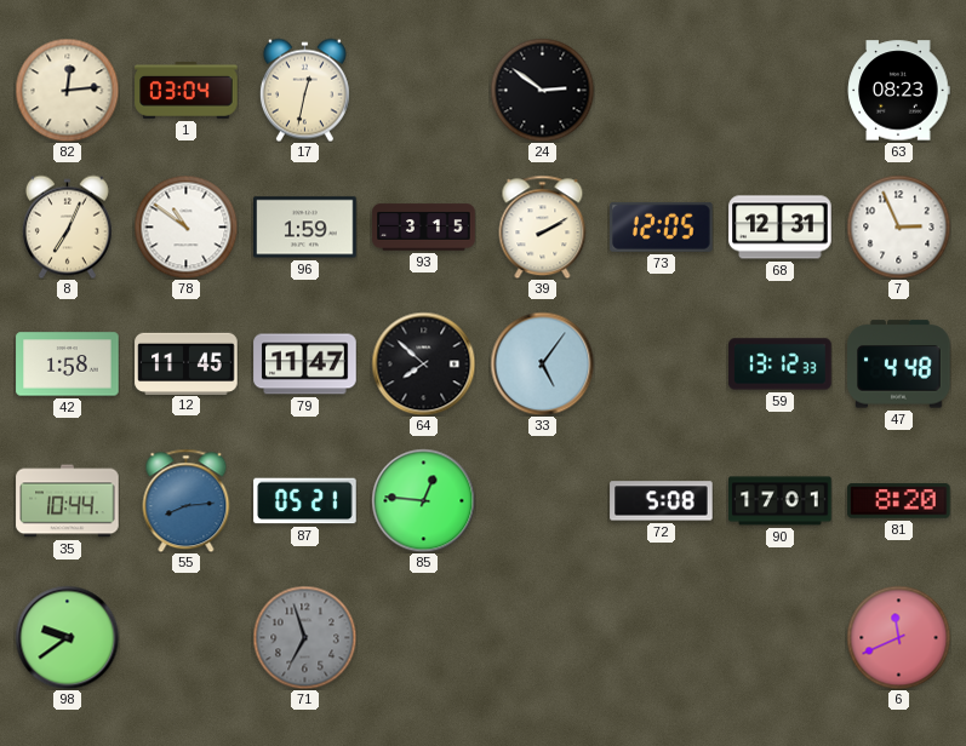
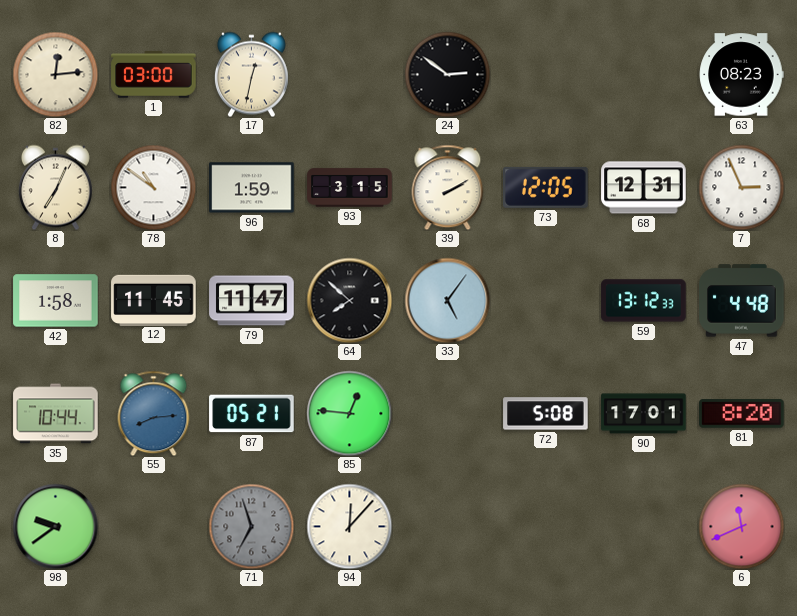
1: 03:04 -> 03:00
94: none -> 12:07
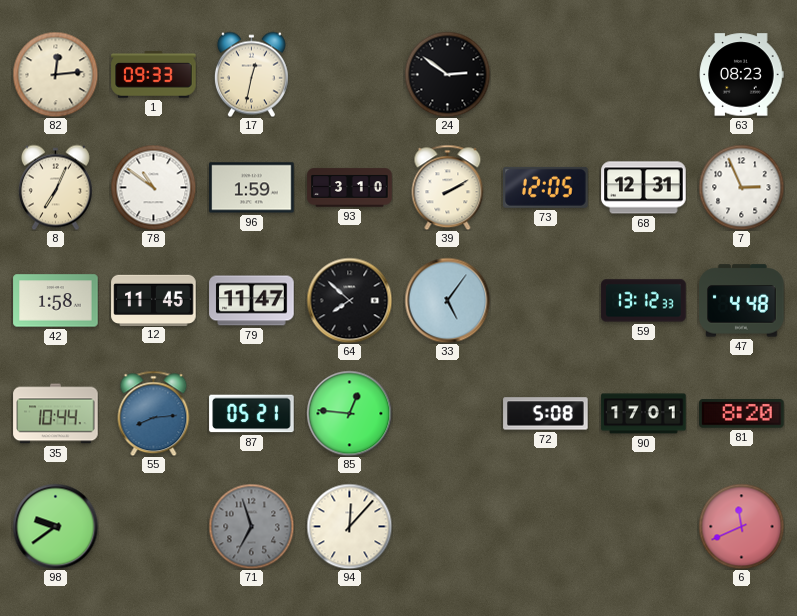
1: 03:00 -> 09:33
93: 3:15 -> 3:10
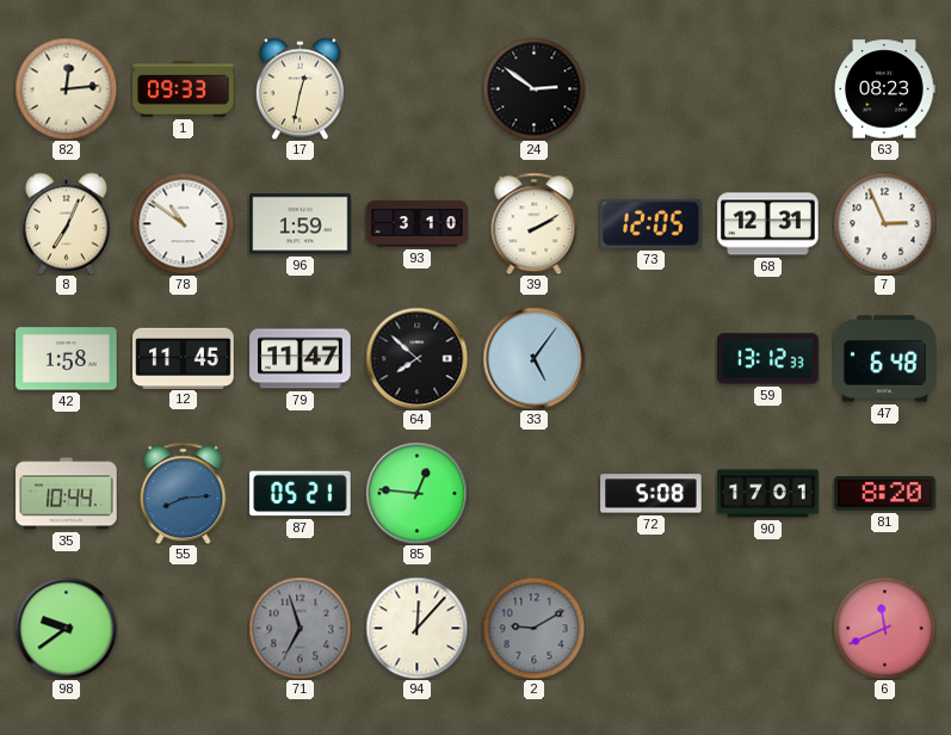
47: 4:48 -> 6:48
2: none -> 9:10
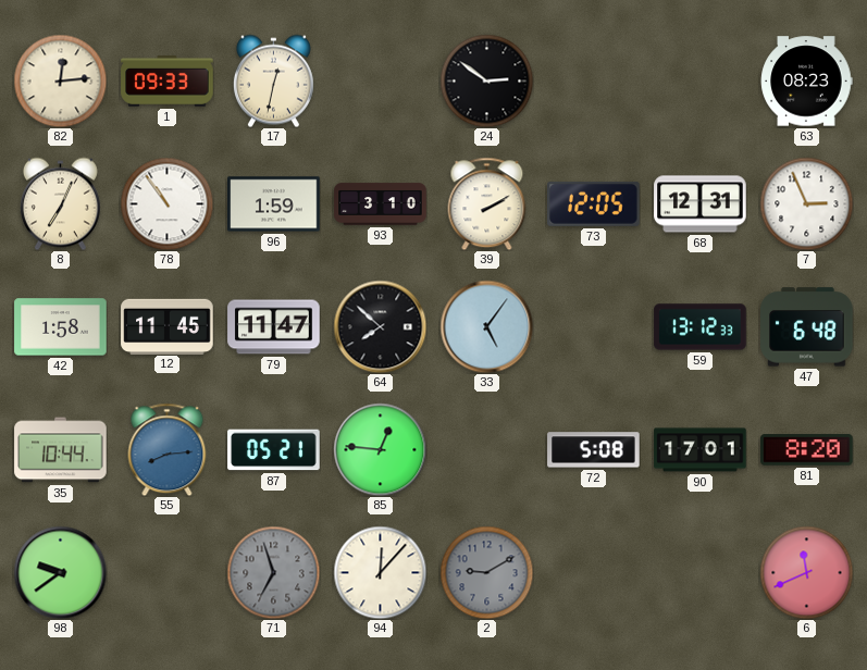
78: 10:51 -> 10:54
